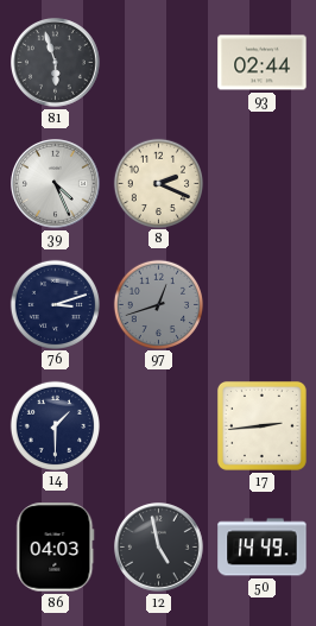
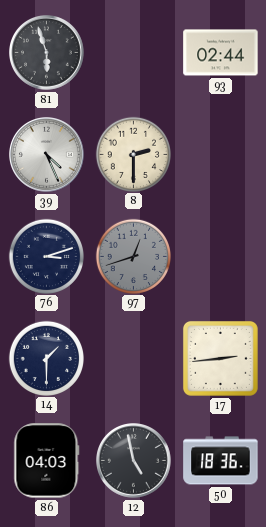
8: 2:19 -> 2:30
50: 14:49 -> 18:36
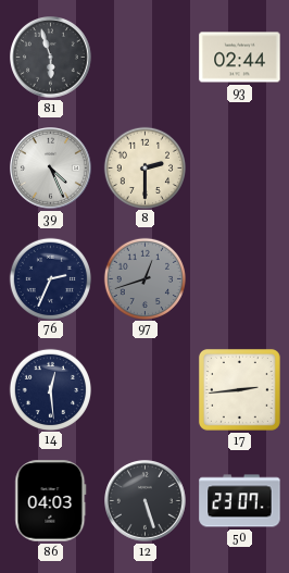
76: 3:12 -> 2:34
14: 1:30 -> 12:29
12: 4:58 -> 5:27
50: 18:36 -> 23:07
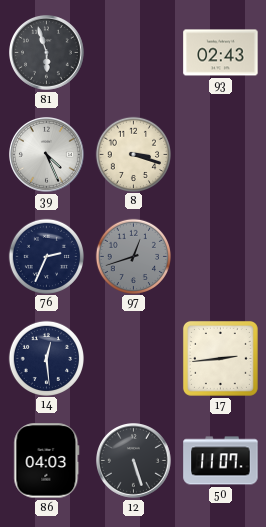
93: 02:44 -> 02:43
8: 2:30 -> 3:18
50: 23:07 -> 11:07
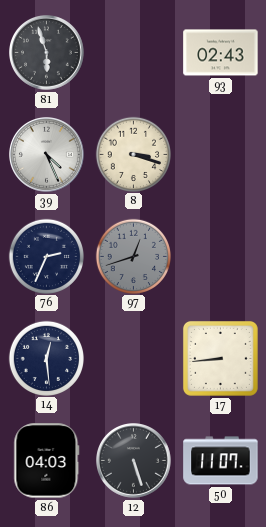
17: 2:44 -> 8:44
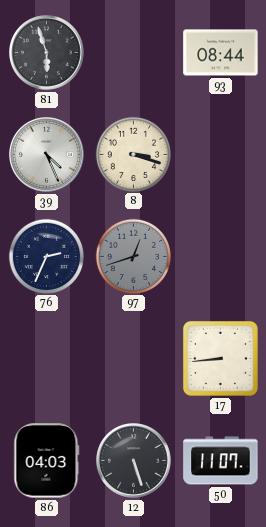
93: 02:43 -> 08:44
14: 12:29 -> none
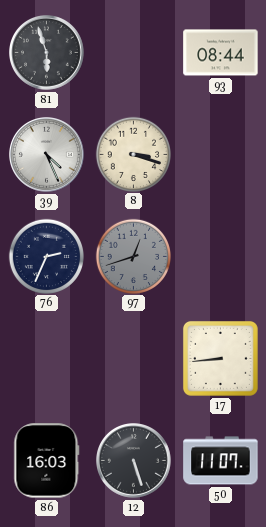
86: 04:03 -> 16:03
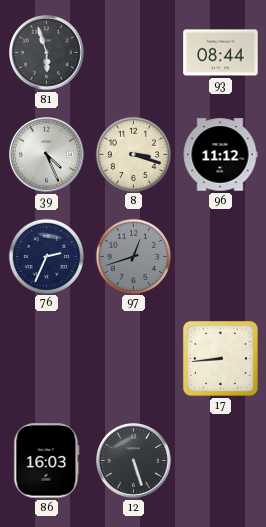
96: none -> 11:12
50: 11:07 -> none
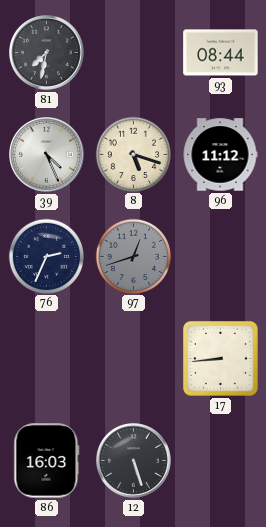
81: 5:57 -> 7:32
8: 3:18 -> 5:18
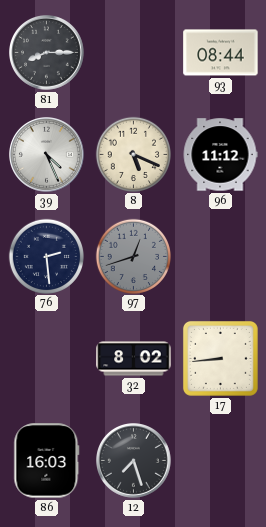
81: 7:32 -> 8:15
8: 5:18 -> 5:19
76: 2:34 -> 2:29
32: none -> 8:02
12: 5:27 -> 7:27
